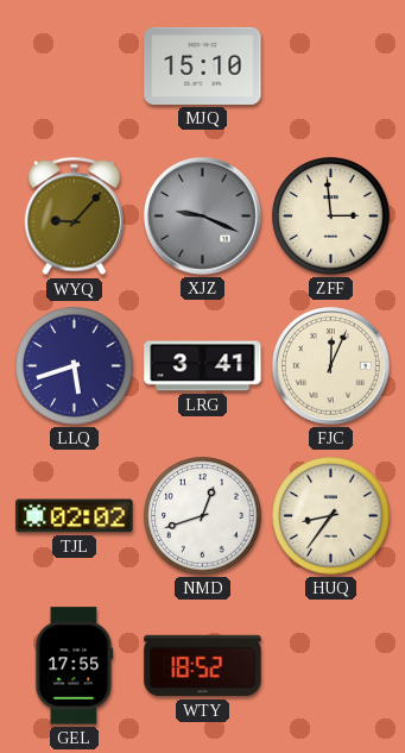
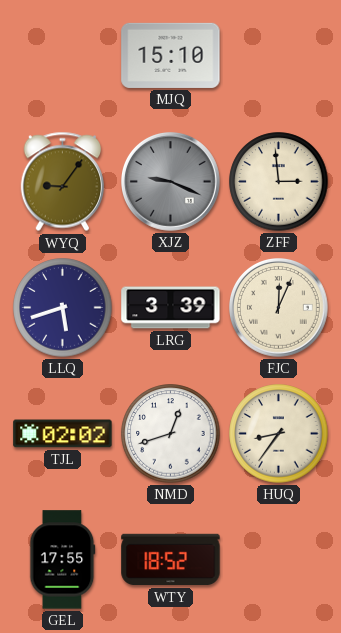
WYQ: 9:07 -> 9:06
LRG: 3:41 -> 3:39
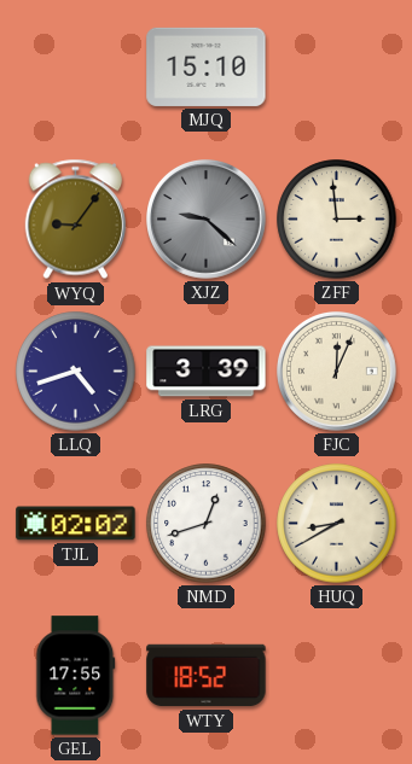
XJZ: 9:19 -> 9:22
LLQ: 5:42 -> 4:42
HUQ: 8:36 -> 8:40
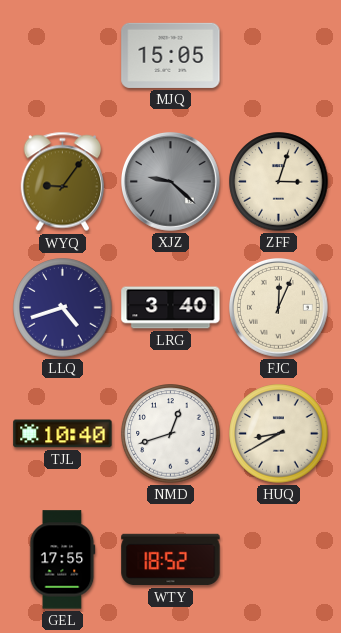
MJQ: 15:10 -> 15:05
ZFF: 2:59 -> 3:03
LRG: 3:39 -> 3:40
TJL: 02:02 -> 10:40
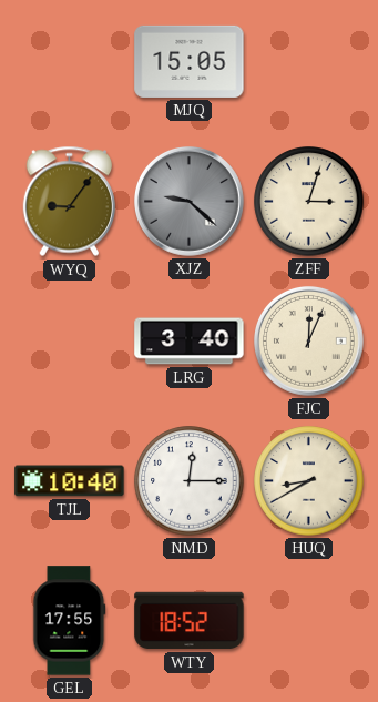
LLQ: 4:42 -> none
NMD: 12:42 -> 12:15
